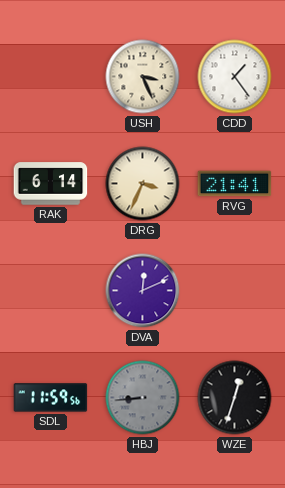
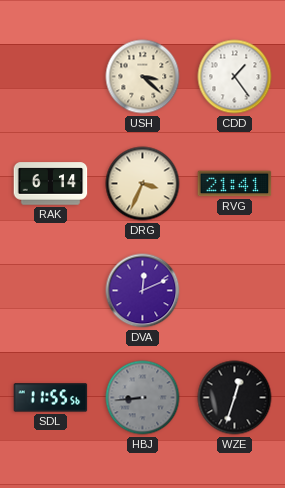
USH: 3:26 -> 3:22
SDL: 11:59 -> 11:55
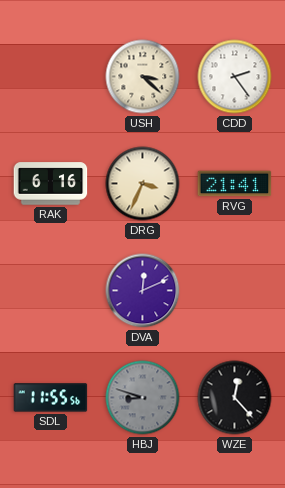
CDD: 1:24 -> 2:24
RAK: 6:14 -> 6:16
HBJ: 8:44 -> 8:48
WZE: 12:33 -> 12:23
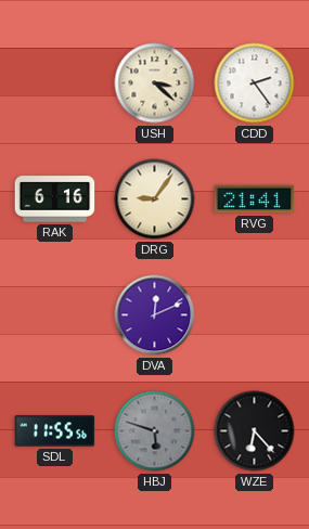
DRG: 3:34 -> 9:06
HBJ: 8:48 -> 5:48
WZE: 12:23 -> 6:23
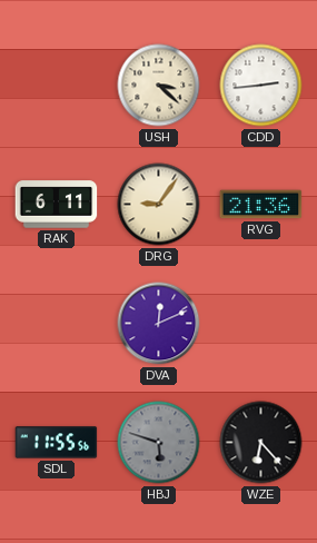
CDD: 2:24 -> 2:44
RAK: 6:16 -> 6:11
RVG: 21:41 -> 21:36
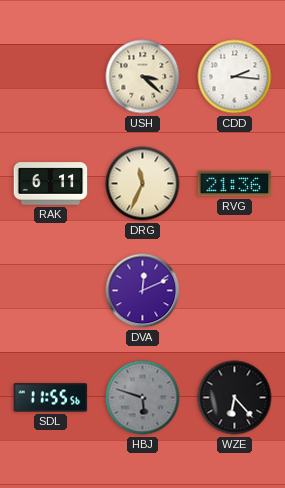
CDD: 2:44 -> 2:16
DRG: 9:06 -> 11:34
